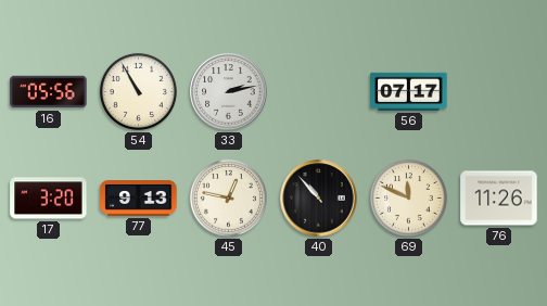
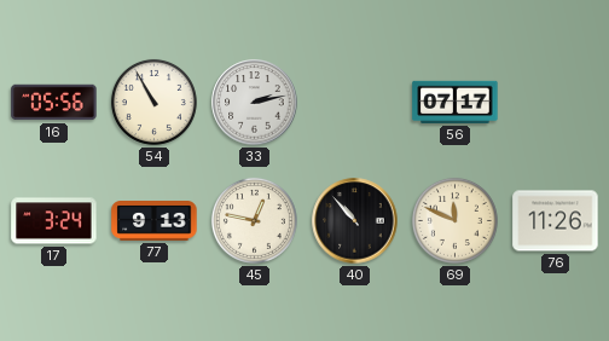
17: 3:20 -> 3:24
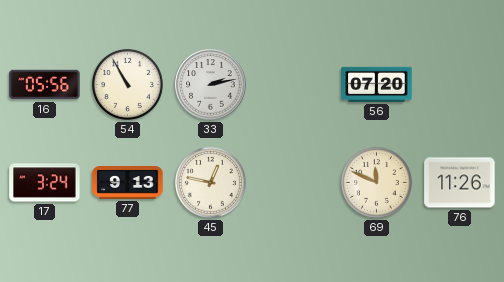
56: 07:17 -> 07:20
40: 10:53 -> none
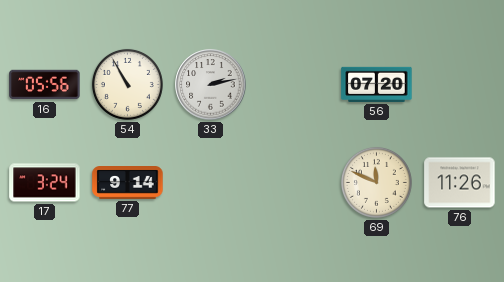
77: 9:13 -> 9:14
45: 12:47 -> none
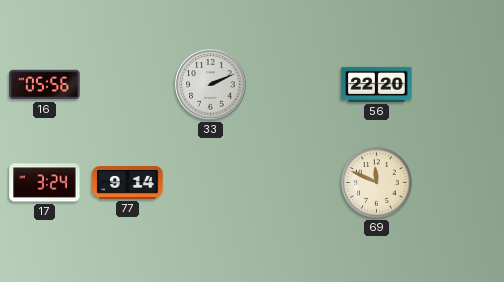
54: 10:55 -> none
33: 2:13 -> 2:11
56: 07:20 -> 22:20
76: 11:26 -> none
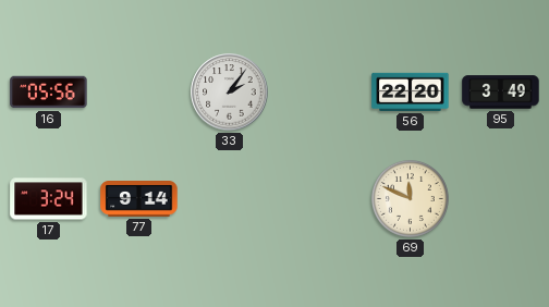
33: 2:11 -> 2:06
95: none -> 3:49
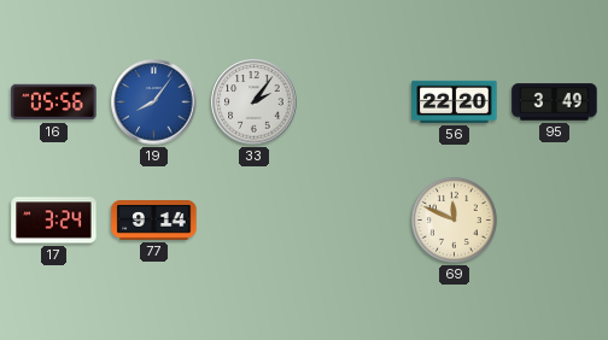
19: none -> 8:06
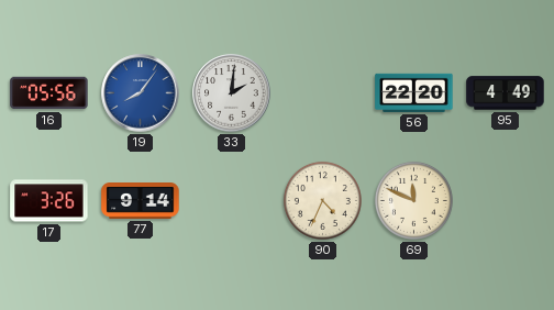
33: 2:06 -> 2:01
95: 3:49 -> 4:49
17: 3:24 -> 3:26
90: none -> 4:34
